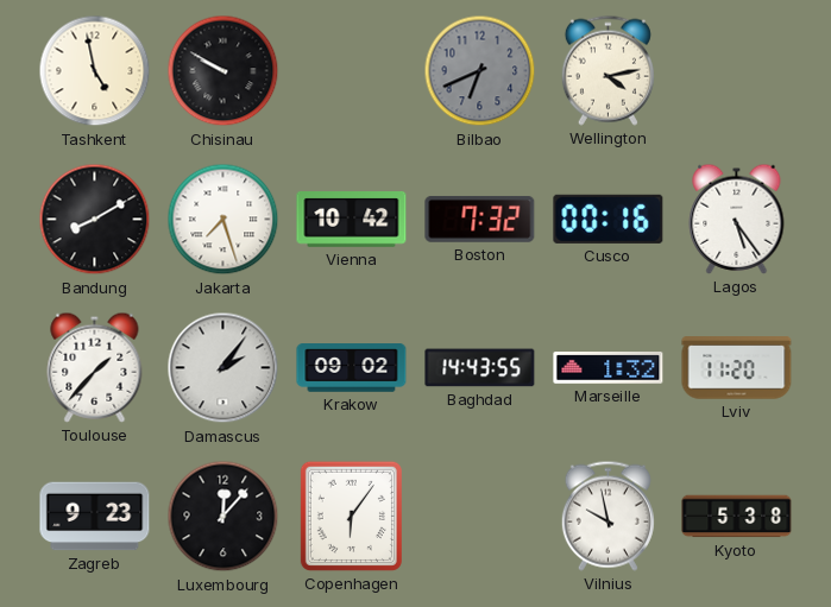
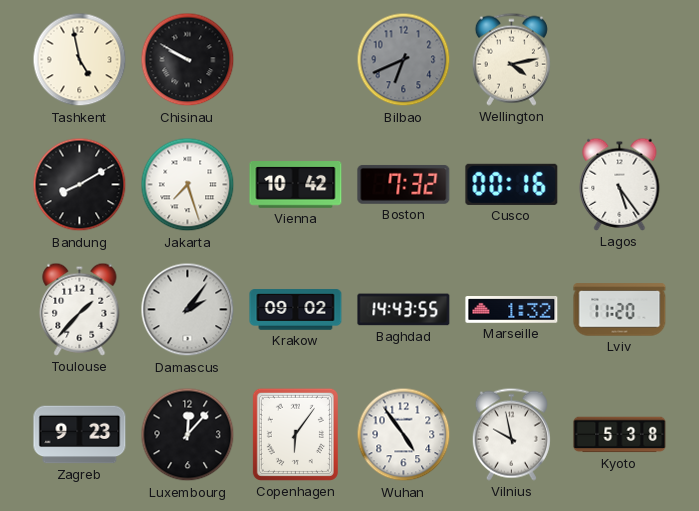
Wuhan: none -> 4:54
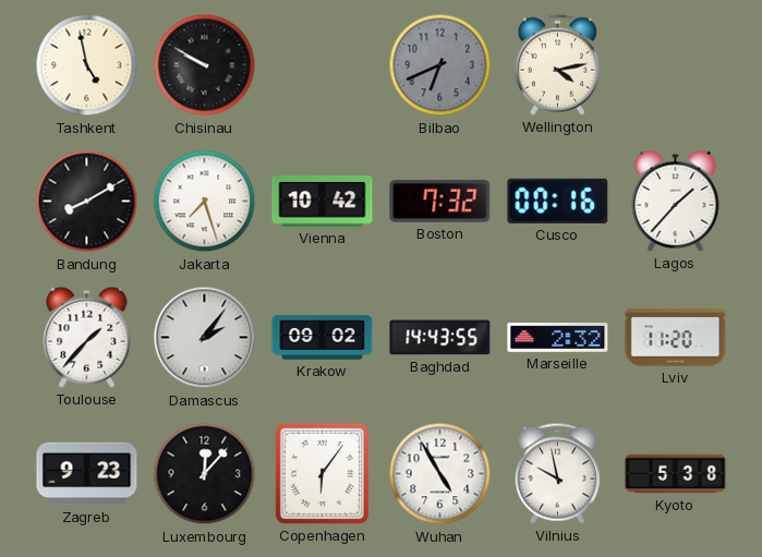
Lagos: 5:24 -> 1:37
Marseille: 1:32 -> 2:32
Wuhan: 4:54 -> 4:55
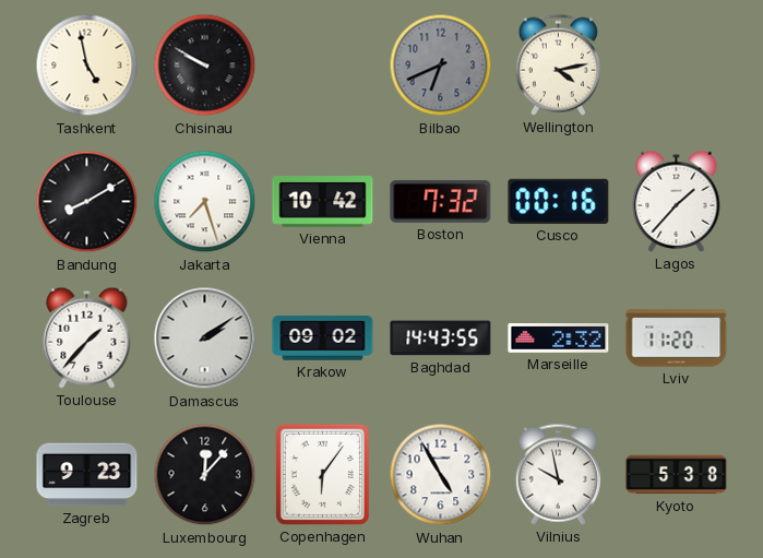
Damascus: 2:06 -> 2:09
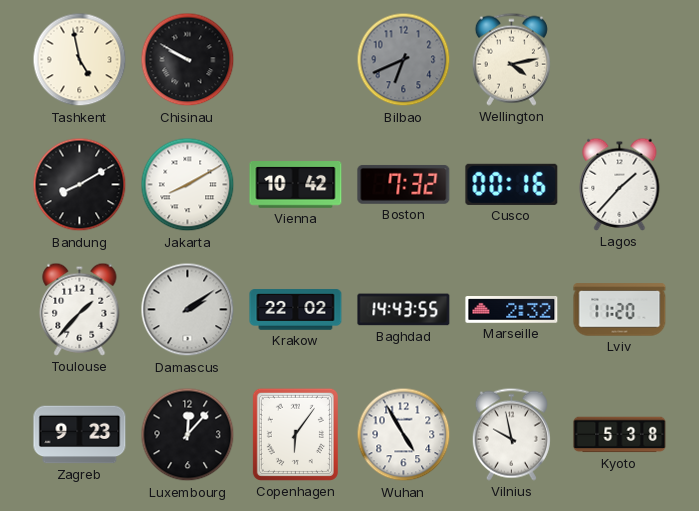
Jakarta: 7:27 -> 8:10
Krakow: 09:02 -> 22:02
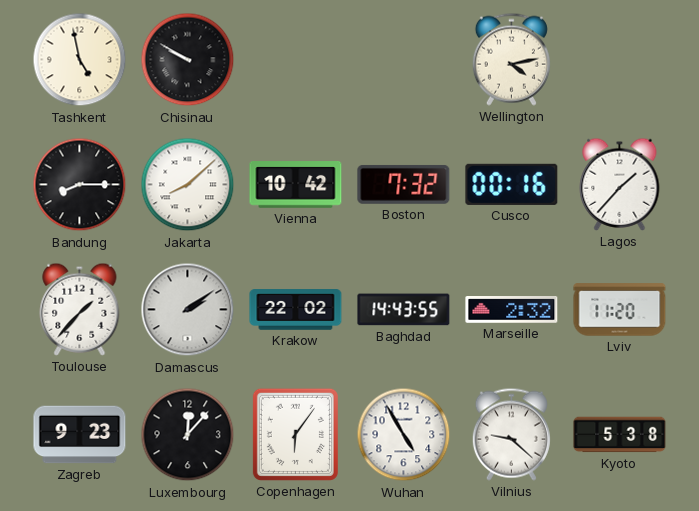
Bilbao: 6:41 -> none
Bandung: 8:10 -> 8:15
Jakarta: 8:10 -> 8:08
Vilnius: 9:58 -> 9:22
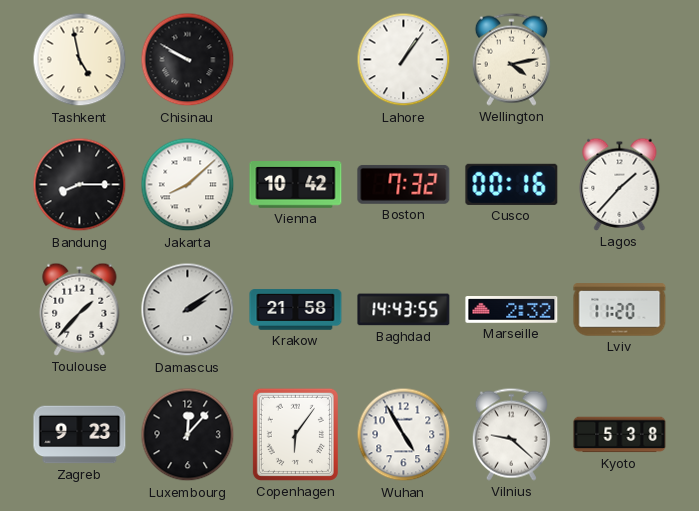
Lahore: none -> 1:06
Krakow: 22:02 -> 21:58
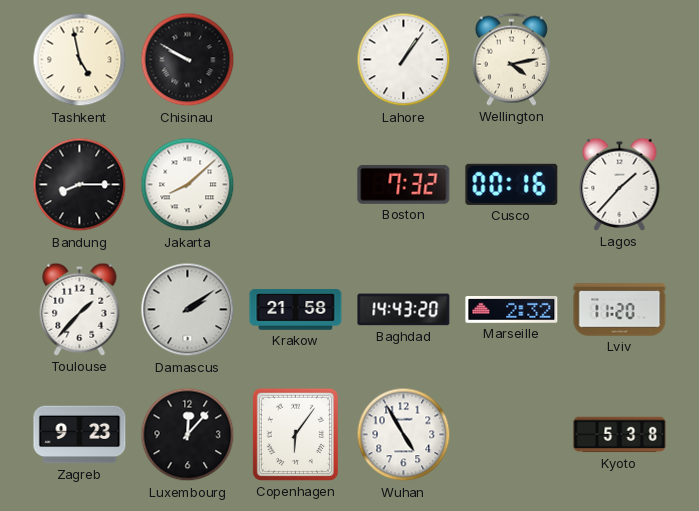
Vienna: 10:42 -> none
Baghdad: 14:43:55 -> 14:43:20
Vilnius: 9:22 -> none
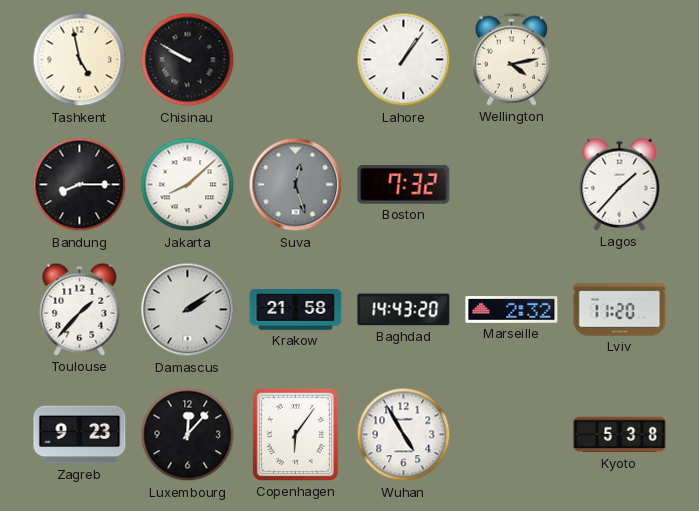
Suva: none -> 12:27
Cusco: 00:16 -> none
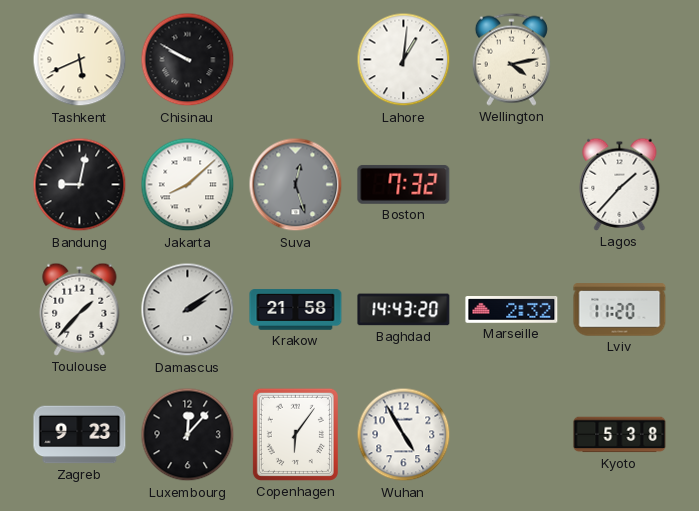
Tashkent: 4:58 -> 5:41
Lahore: 1:06 -> 1:01
Bandung: 8:15 -> 9:02
